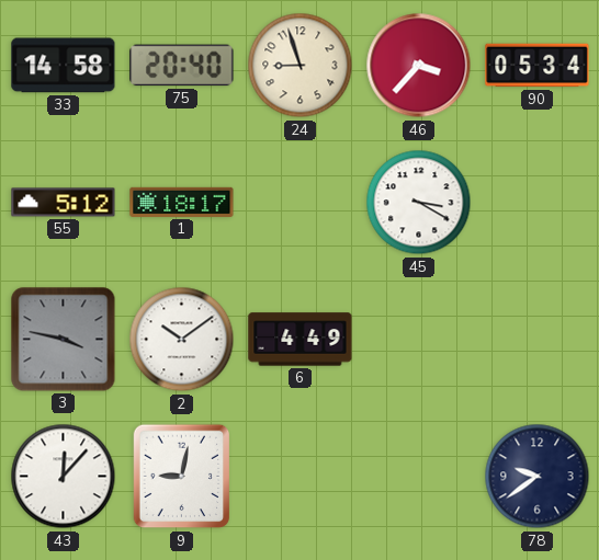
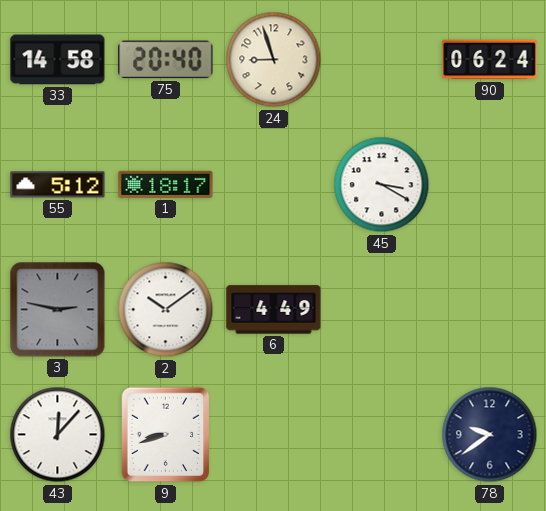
46: 3:37 -> none
90: 05:34 -> 06:24
3: 3:47 -> 2:47
9: 9:02 -> 8:42
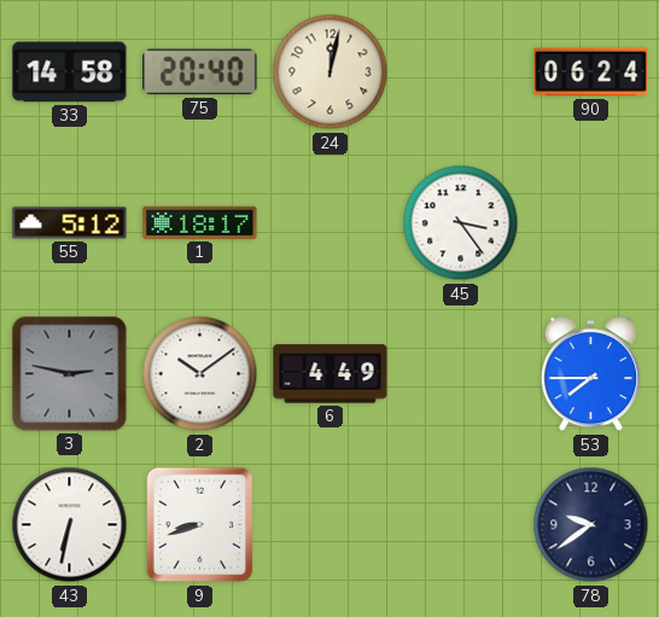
24: 8:57 -> 12:02
45: 3:20 -> 3:24
53: none -> 7:45
43: 12:07 -> 6:32
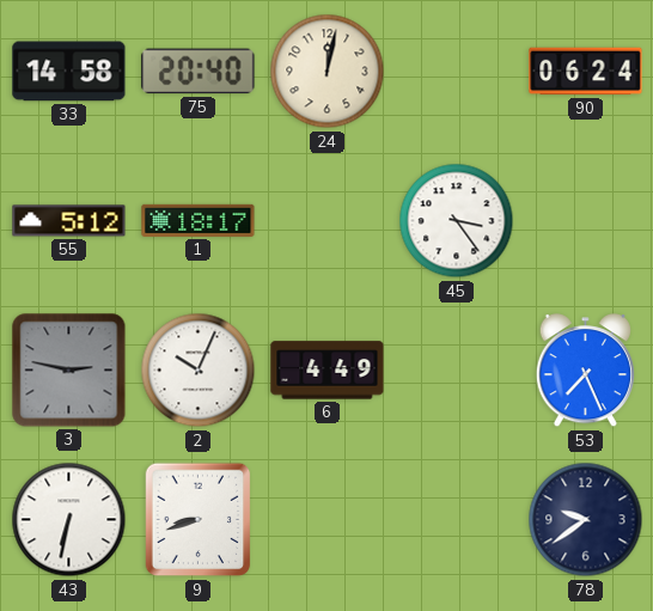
2: 10:09 -> 10:04
53: 7:45 -> 7:26
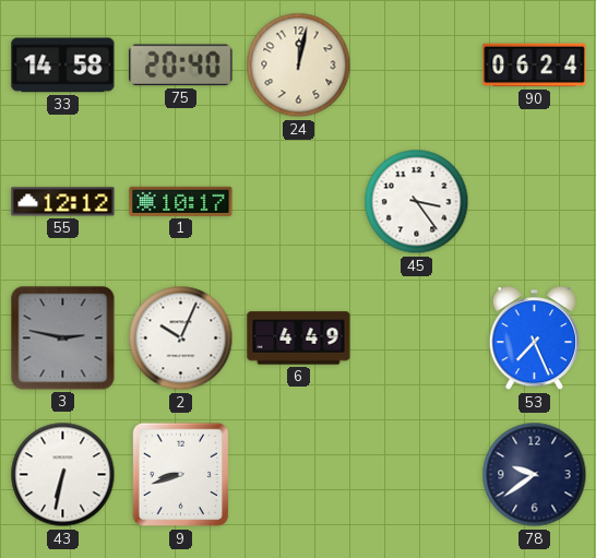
55: 5:12 -> 12:12
1: 18:17 -> 10:17
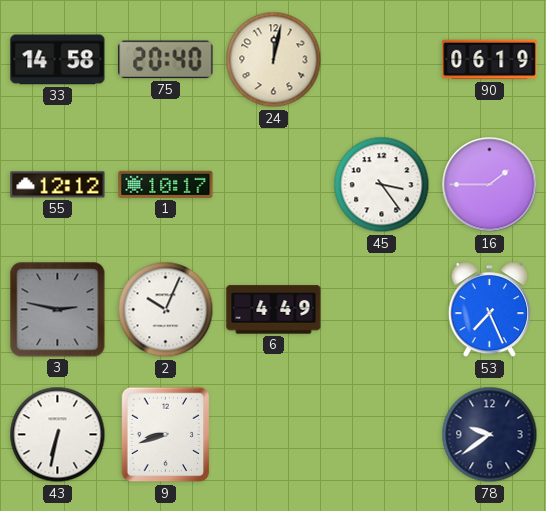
90: 06:24 -> 06:19
16: none -> 1:45
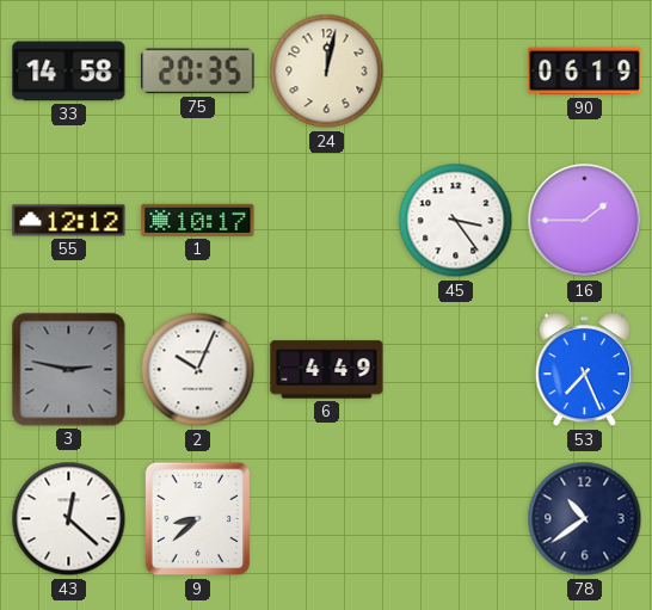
75: 20:40 -> 20:35
43: 6:32 -> 12:22
9: 8:42 -> 8:38
78: 9:39 -> 10:39
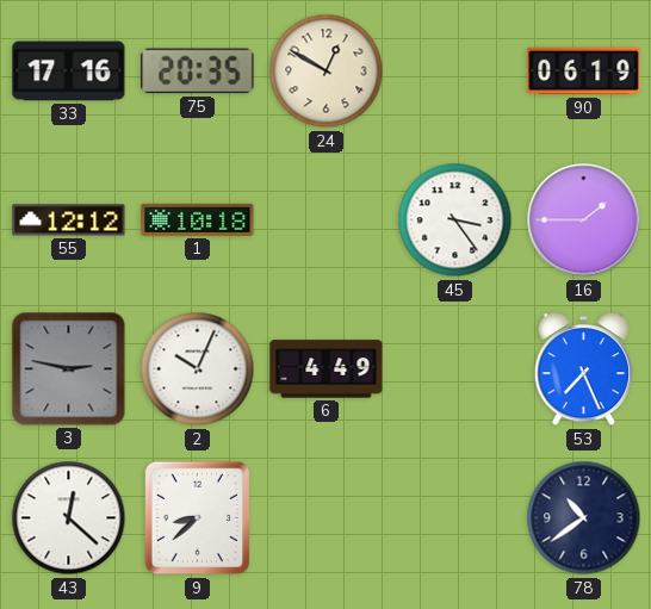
33: 14:58 -> 17:16
24: 12:02 -> 12:50
1: 10:17 -> 10:18
